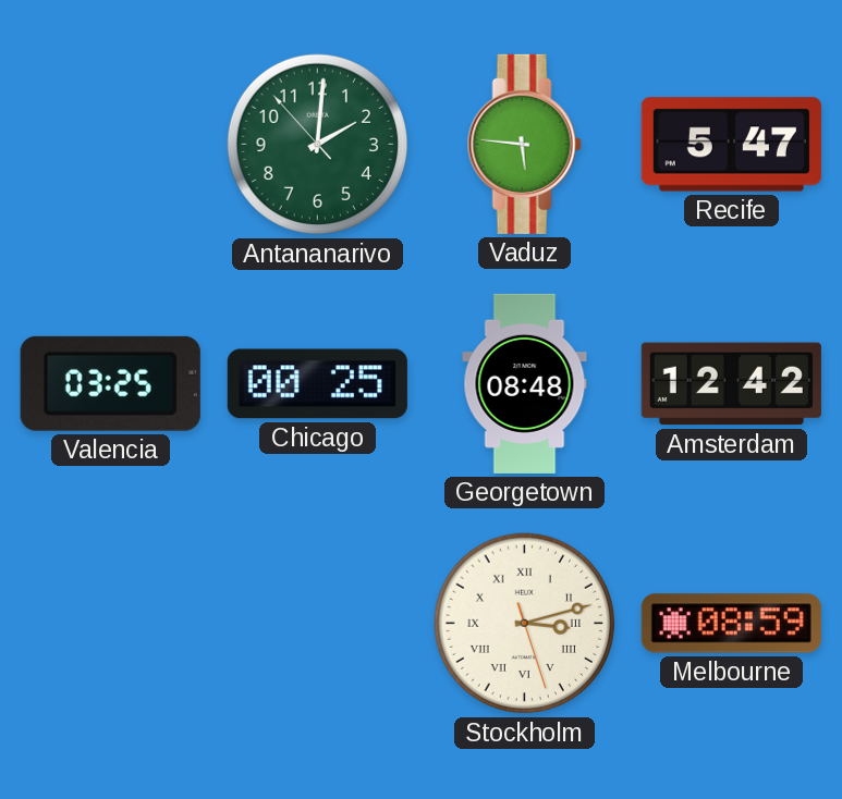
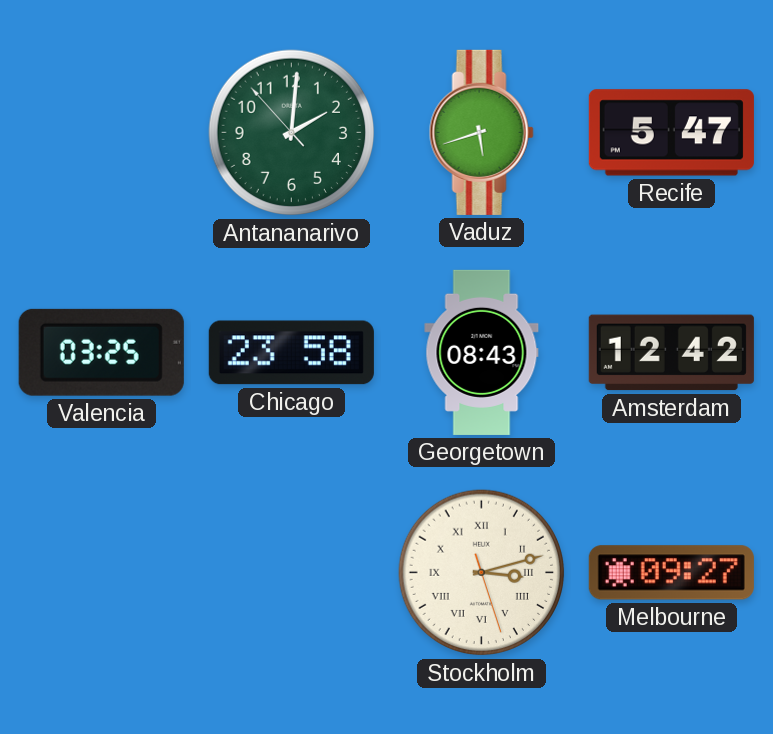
Vaduz: 5:46 -> 5:42
Chicago: 00:25 -> 23:58
Georgetown: 08:48 -> 08:43
Melbourne: 08:59 -> 09:27
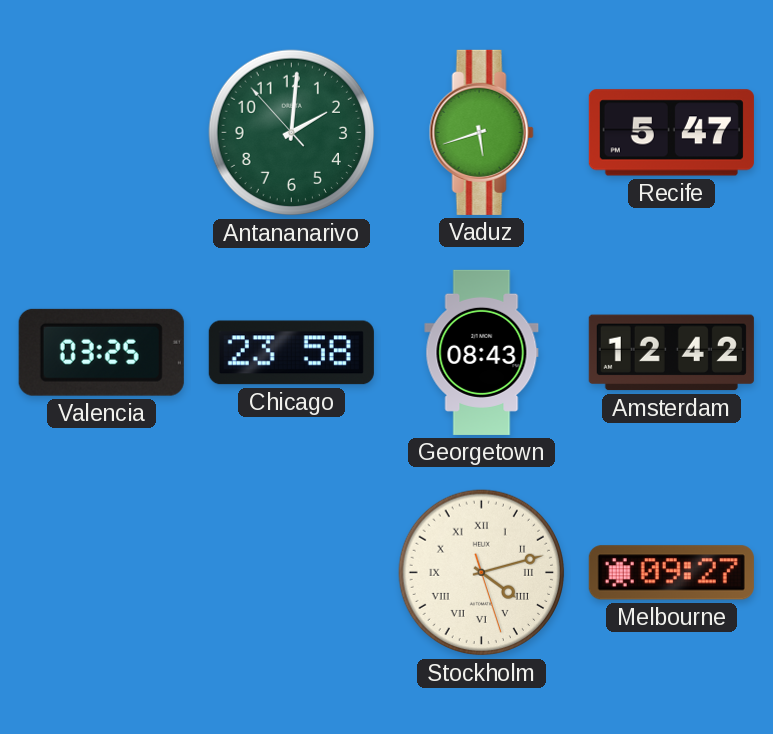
Stockholm: 3:12 -> 4:12
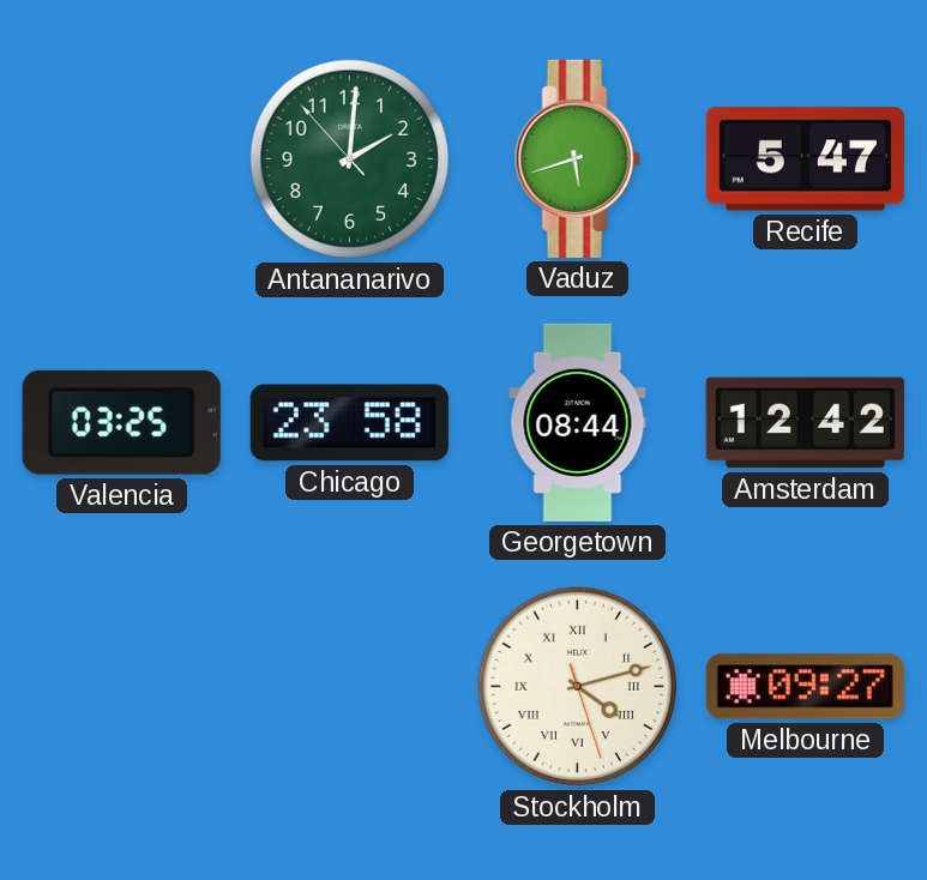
Georgetown: 08:43 -> 08:44
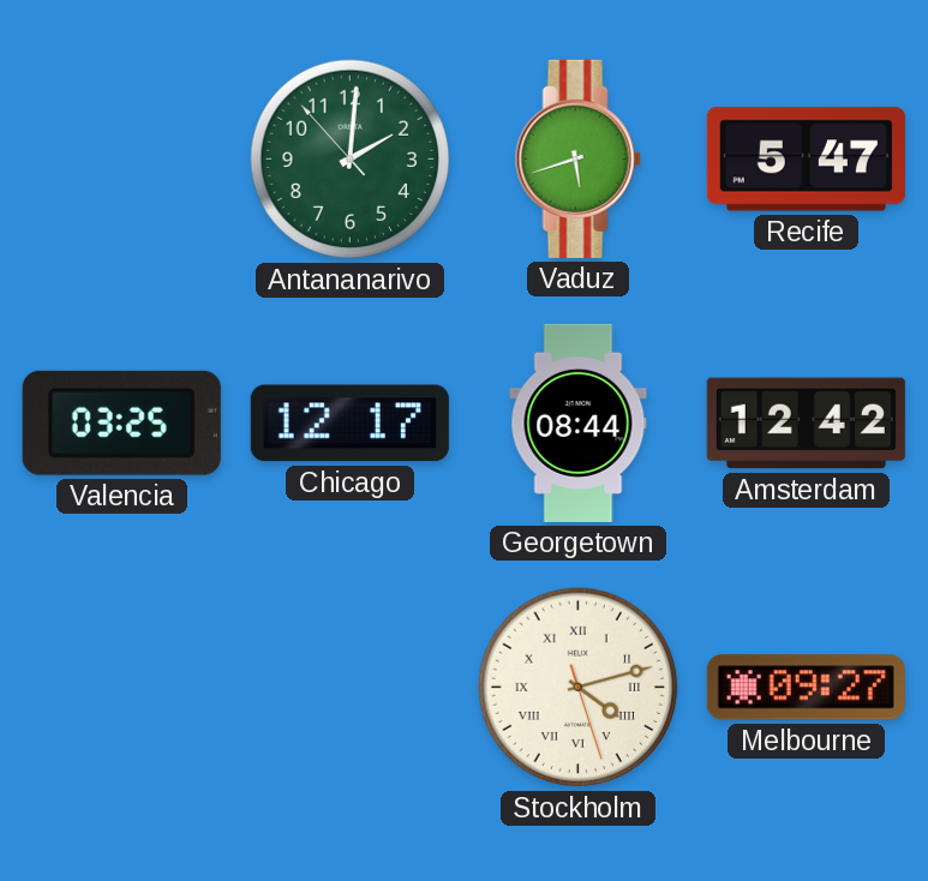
Chicago: 23:58 -> 12:17
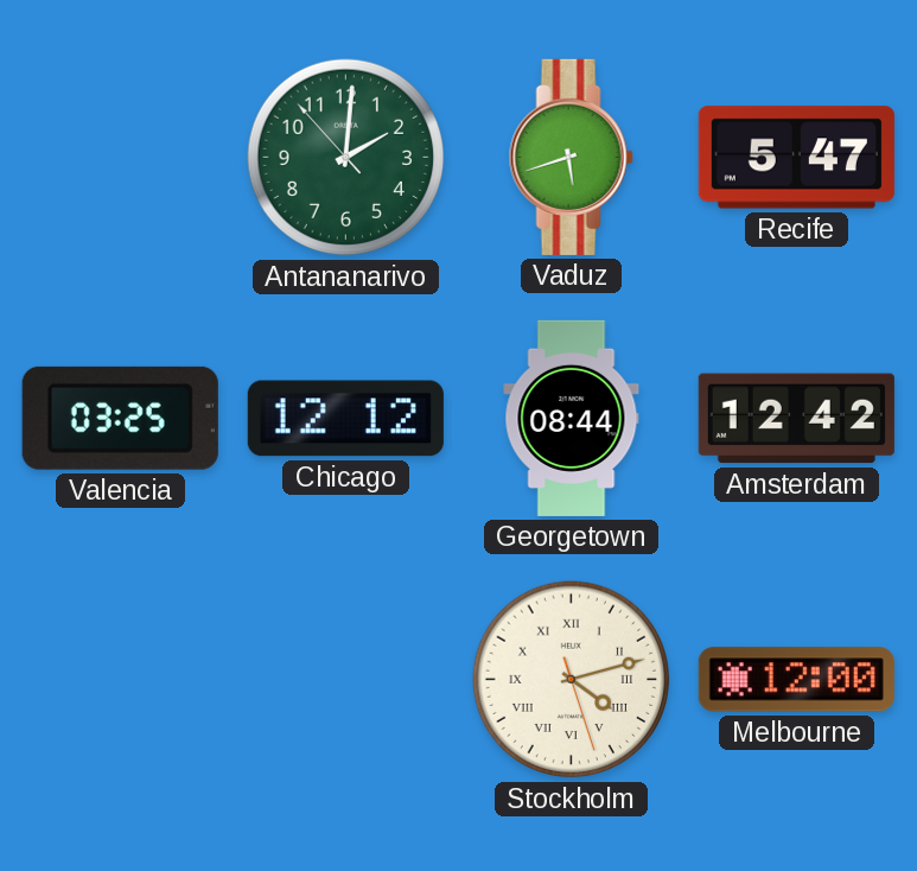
Chicago: 12:17 -> 12:12
Melbourne: 09:27 -> 12:00
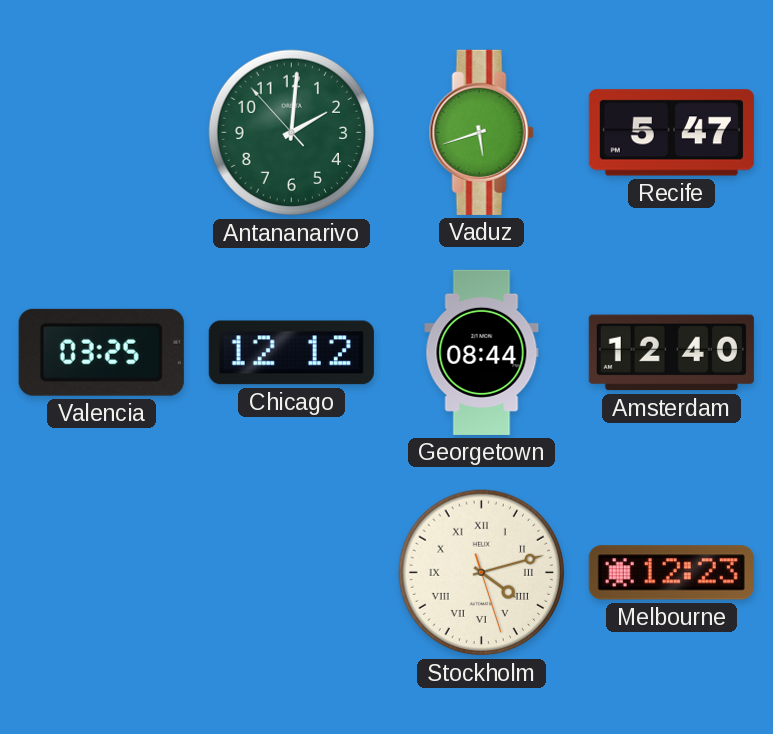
Amsterdam: 12:42 -> 12:40
Melbourne: 12:00 -> 12:23
